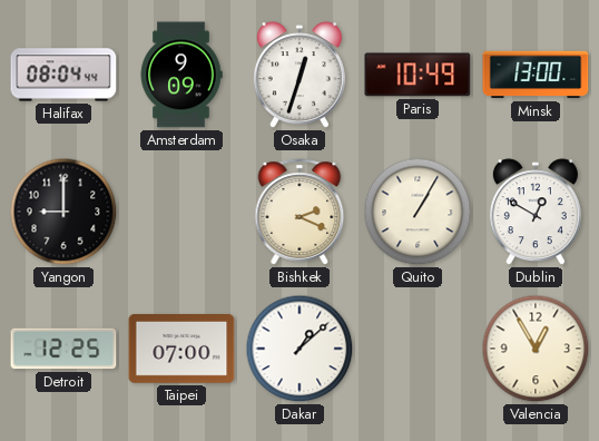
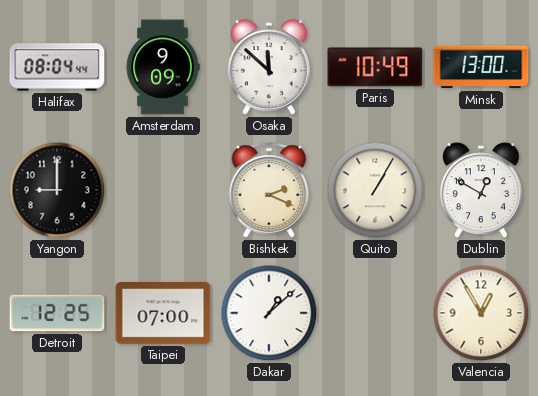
Osaka: 12:33 -> 11:52
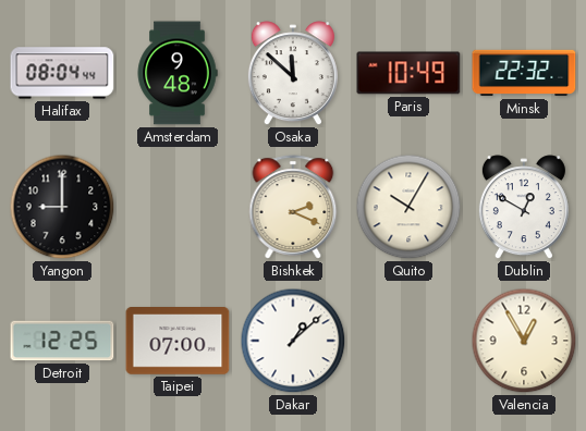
Amsterdam: 9:09 -> 9:48
Minsk: 13:00 -> 22:32
Quito: 1:05 -> 10:05
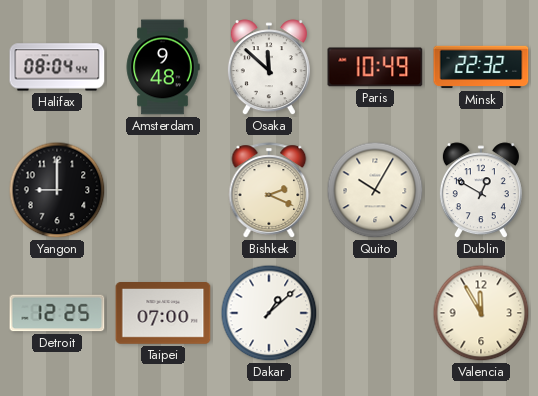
Valencia: 12:55 -> 11:55
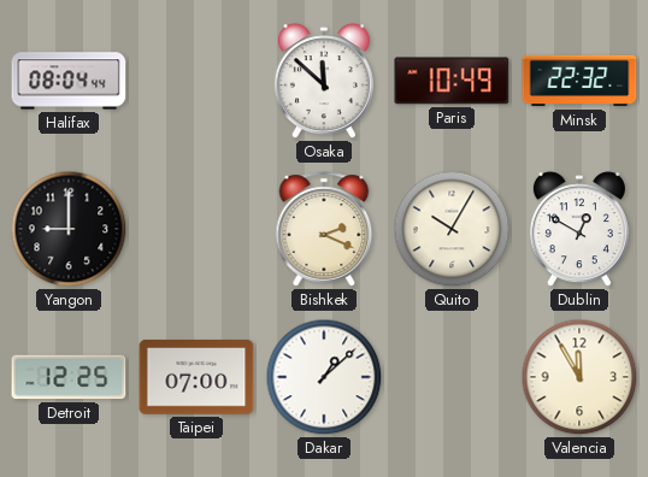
Amsterdam: 9:48 -> none
